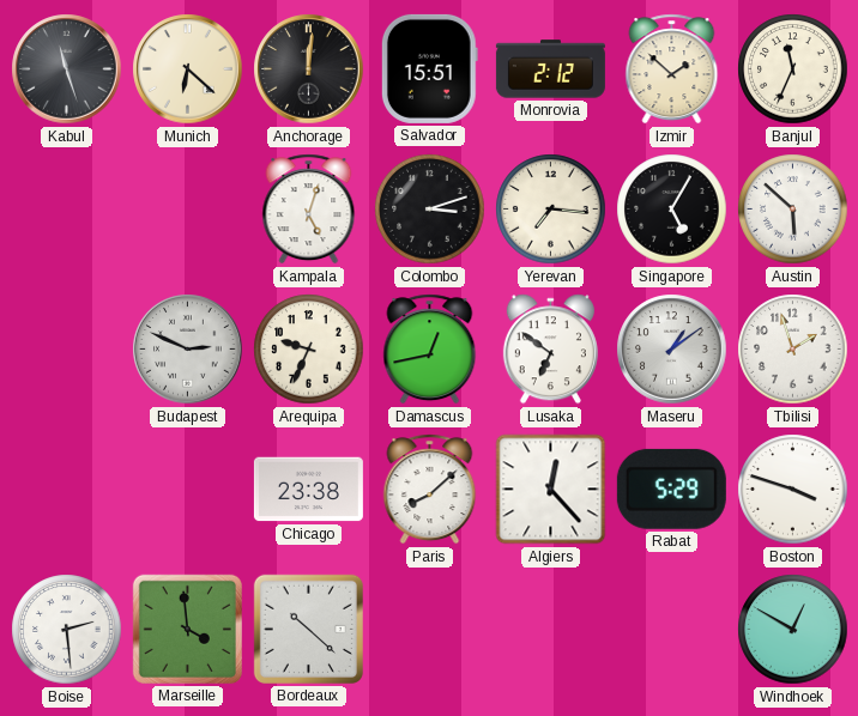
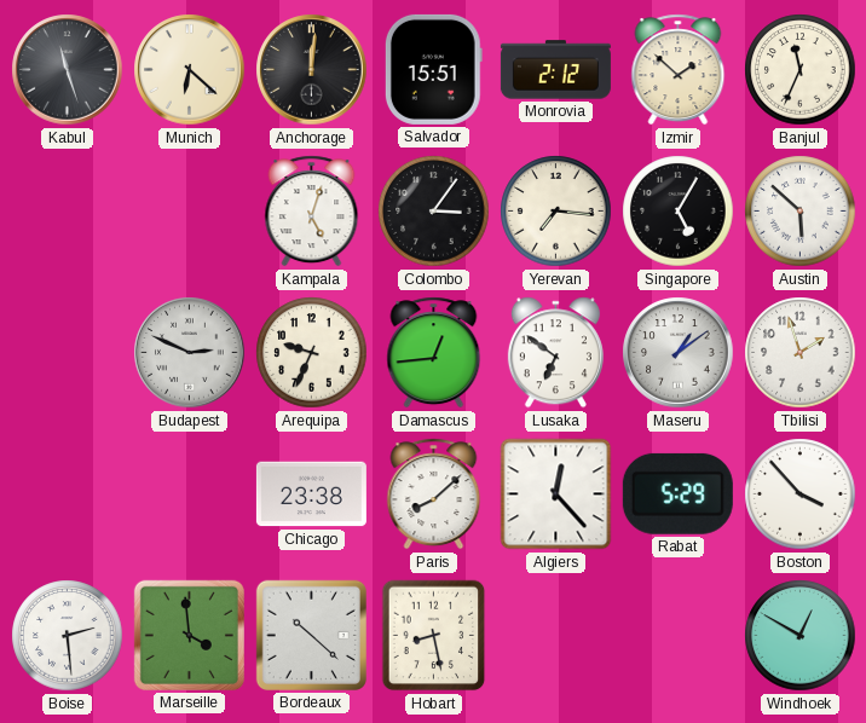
Colombo: 3:12 -> 3:06
Damascus: 12:43 -> 12:44
Boston: 3:48 -> 3:53
Hobart: none -> 8:28
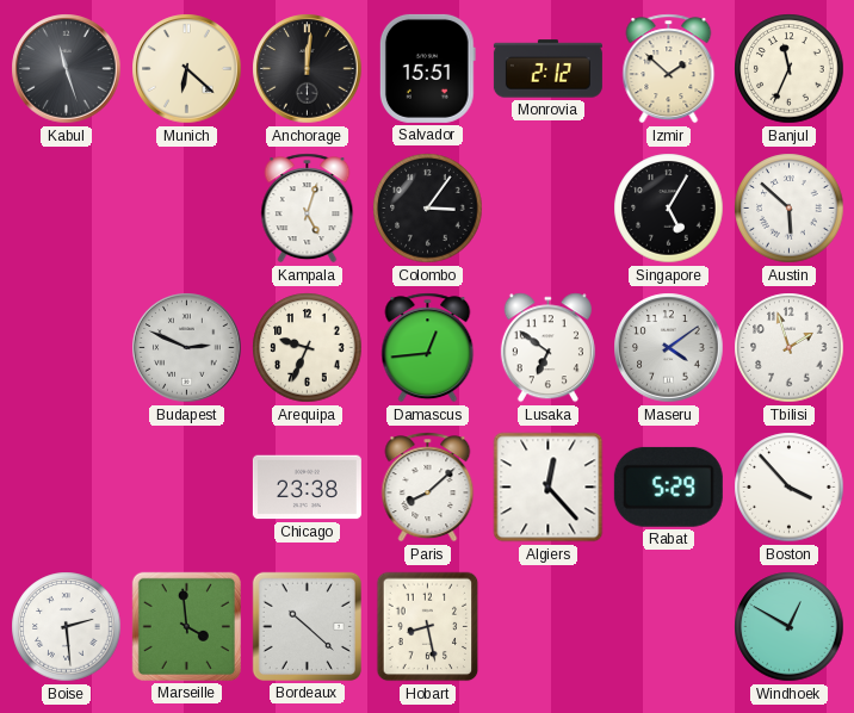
Yerevan: 7:16 -> none
Maseru: 1:09 -> 4:09
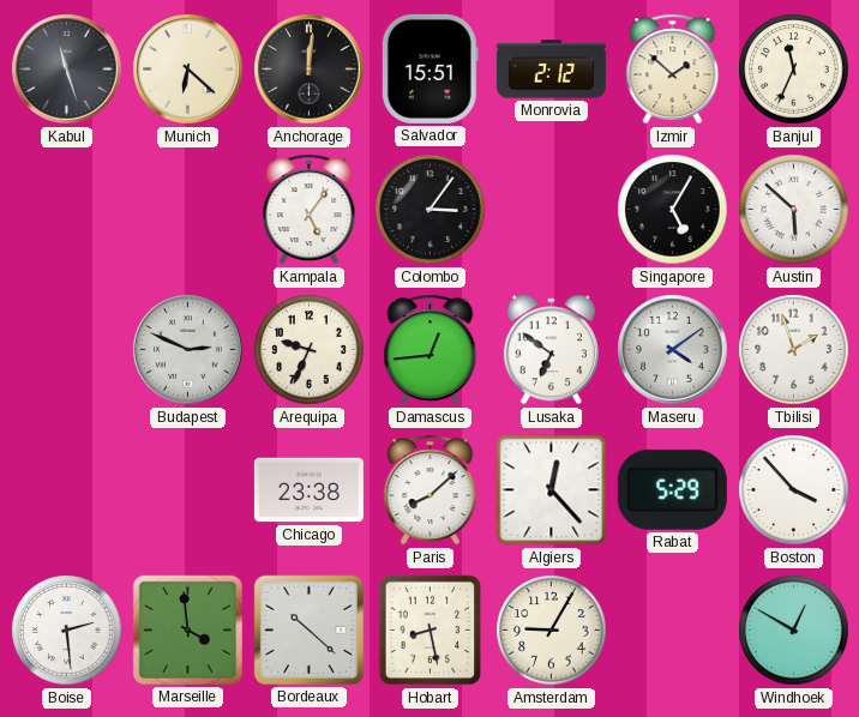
Kampala: 5:03 -> 5:06
Amsterdam: none -> 9:05
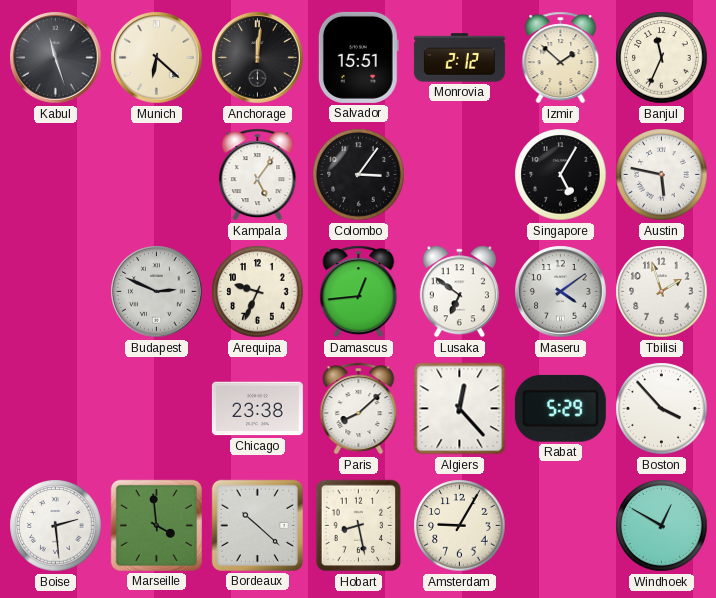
Austin: 5:52 -> 5:47
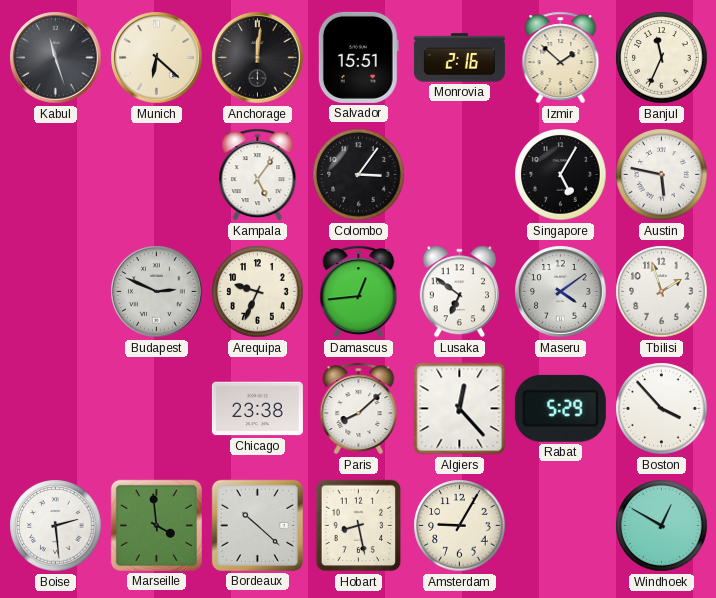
Monrovia: 2:12 -> 2:16
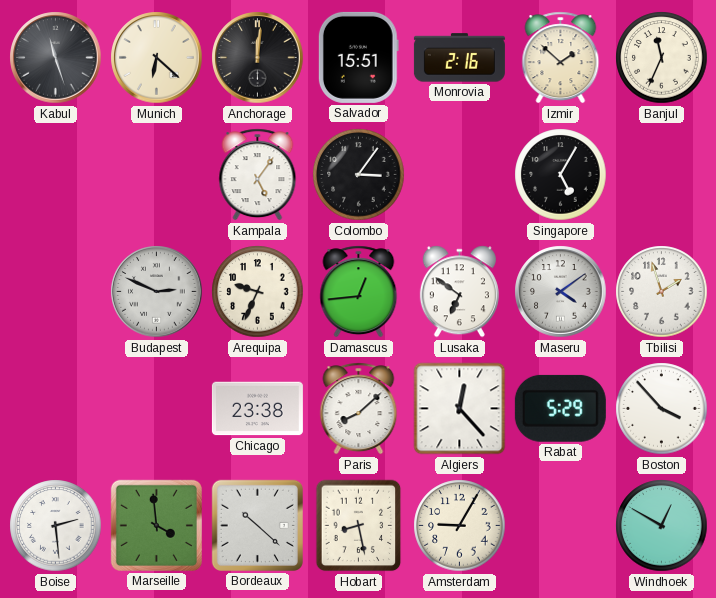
Austin: 5:47 -> none
